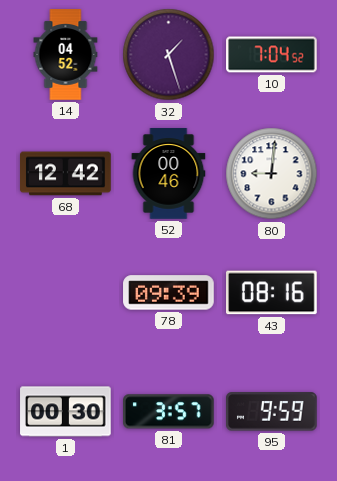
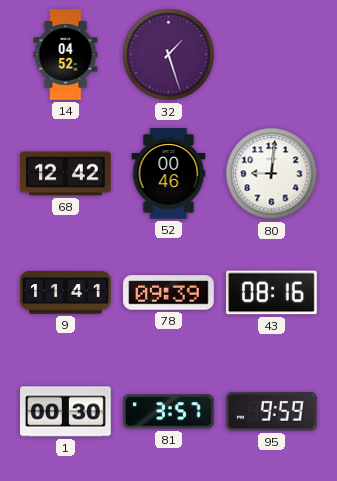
10: 7:04 -> none
9: none -> 11:41
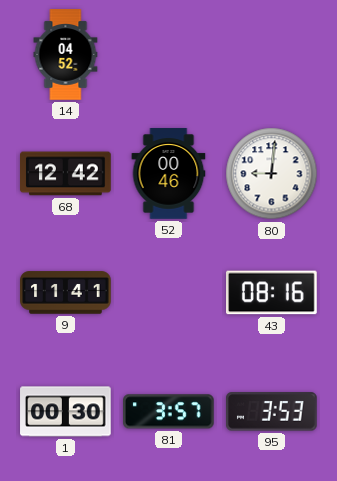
32: 1:27 -> none
78: 09:39 -> none
95: 9:59 -> 3:53
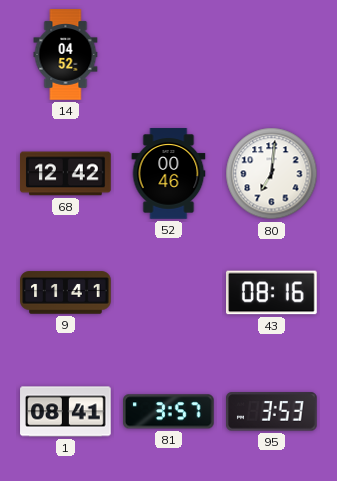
80: 9:01 -> 7:01
1: 00:30 -> 08:41
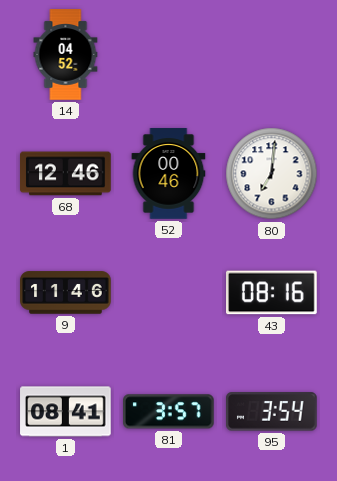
68: 12:42 -> 12:46
9: 11:41 -> 11:46
95: 3:53 -> 3:54
